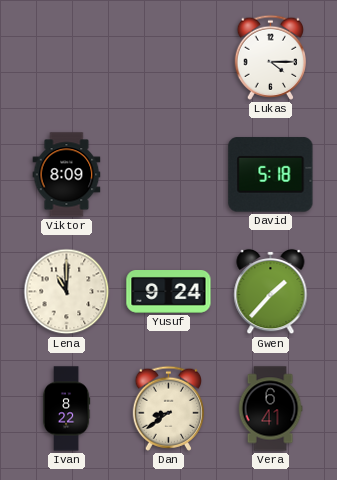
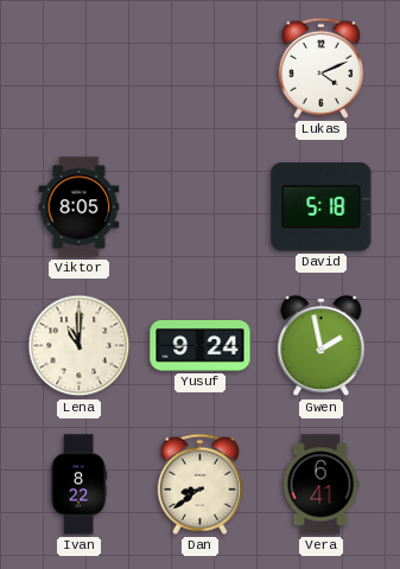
Lukas: 4:15 -> 4:11
Viktor: 8:09 -> 8:05
Gwen: 1:37 -> 1:58
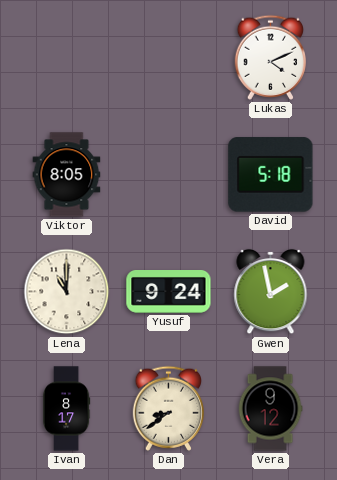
Ivan: 8:22 -> 8:17
Vera: 6:41 -> 9:12
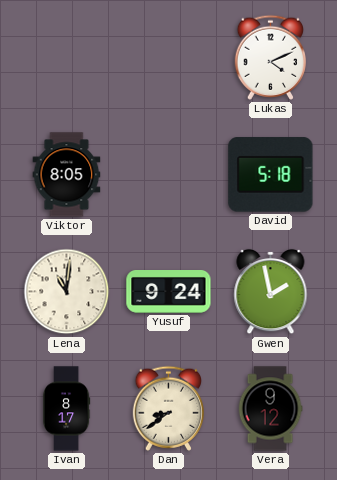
Lena: 11:00 -> 11:01
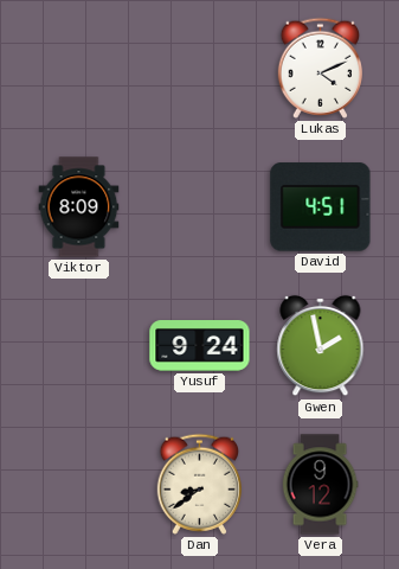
Viktor: 8:05 -> 8:09
David: 5:18 -> 4:51
Lena: 11:01 -> none
Ivan: 8:17 -> none
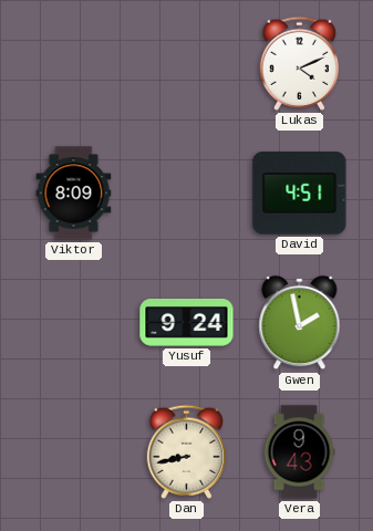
Dan: 8:39 -> 8:43
Vera: 9:12 -> 9:43
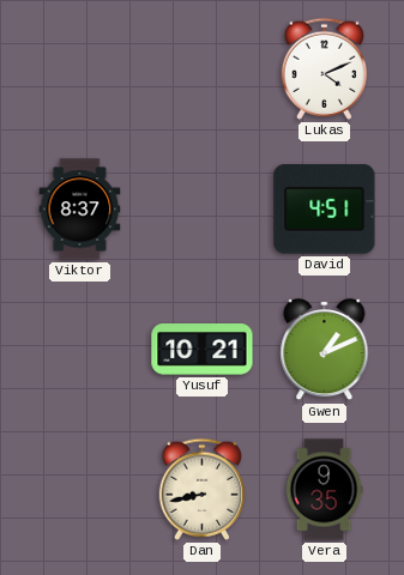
Viktor: 8:09 -> 8:37
Yusuf: 9:24 -> 10:21
Gwen: 1:58 -> 1:11
Vera: 9:43 -> 9:35
